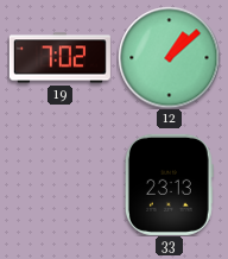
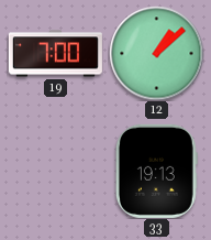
19: 7:02 -> 7:00
33: 23:13 -> 19:13
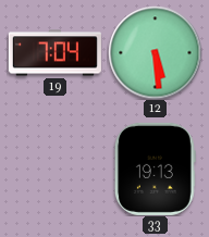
19: 7:00 -> 7:04
12: 1:08 -> 5:29
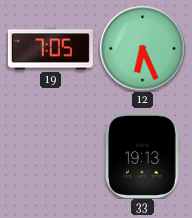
19: 7:04 -> 7:05
12: 5:29 -> 6:26
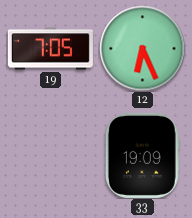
33: 19:13 -> 19:09
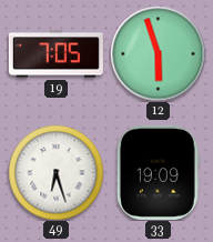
12: 6:26 -> 5:57
49: none -> 6:27
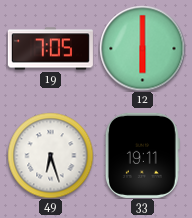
12: 5:57 -> 6:00
33: 19:09 -> 19:11
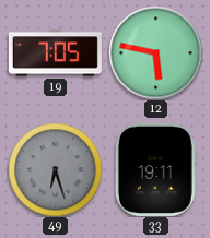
12: 6:00 -> 5:47
49 dial: white -> grey
